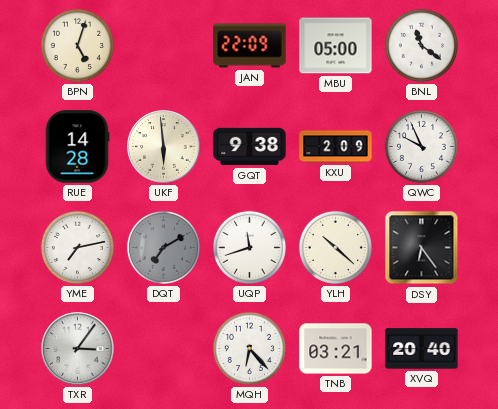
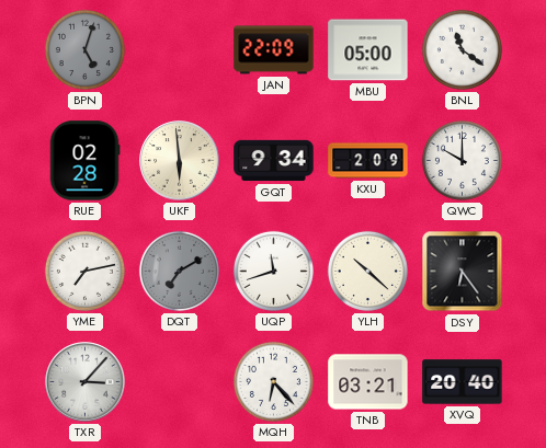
BPN dial: cream -> grey
RUE: 14:28 -> 02:28
GQT: 9:38 -> 9:34
QWC: 9:56 -> 10:00
TXR: 3:06 -> 3:07
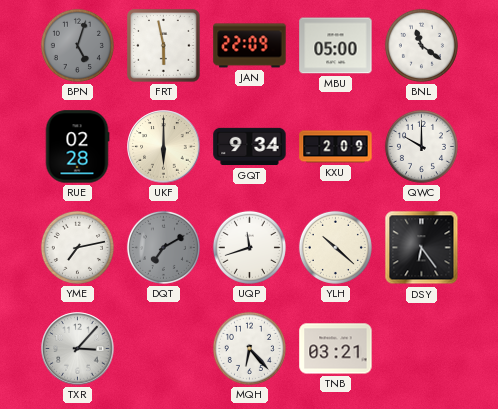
FRT: none -> 5:58
UKF: 5:59 -> 6:00
XVQ: 20:40 -> none
